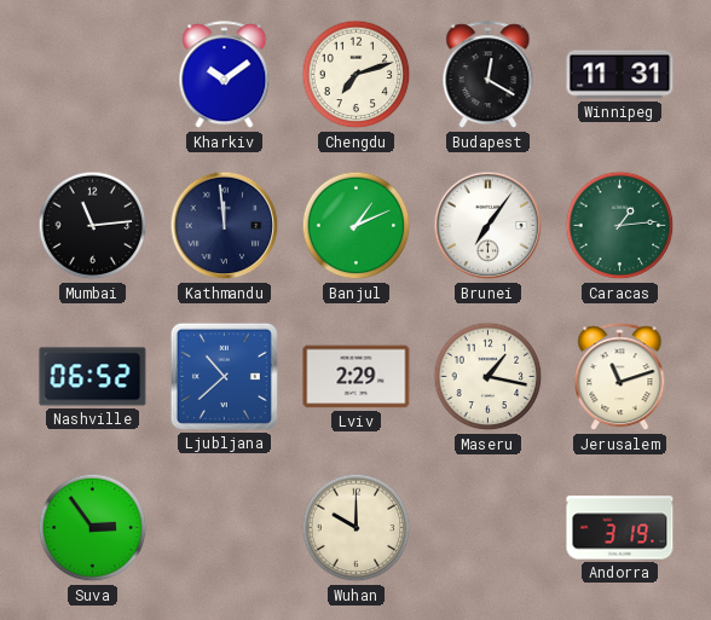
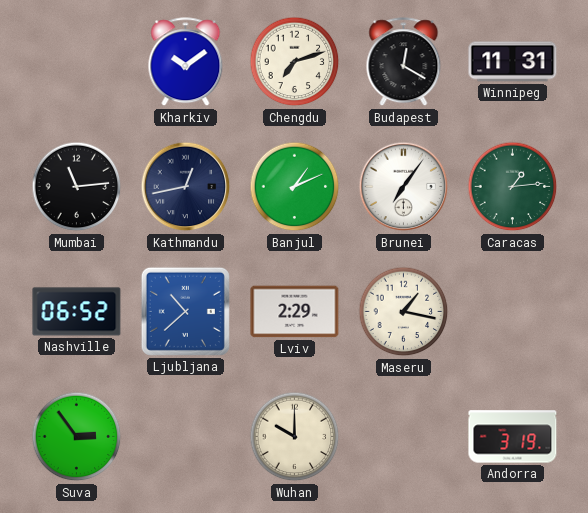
Kathmandu: 11:59 -> 12:43
Jerusalem: 11:12 -> none
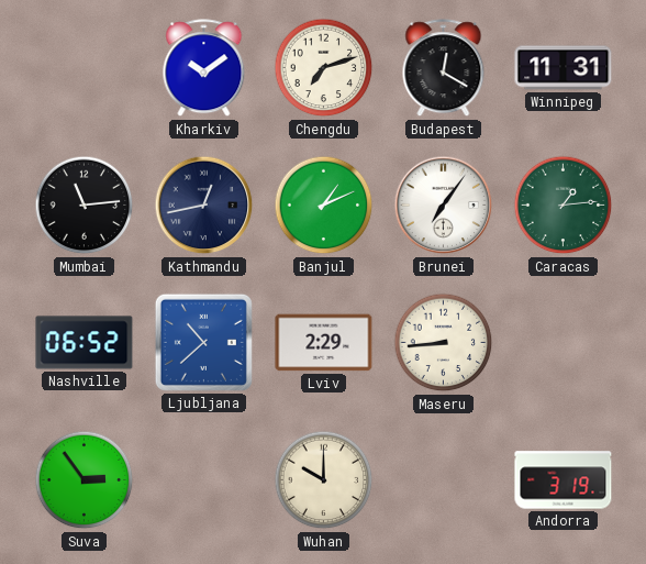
Maseru: 1:17 -> 8:44
